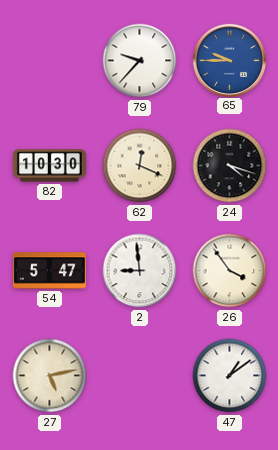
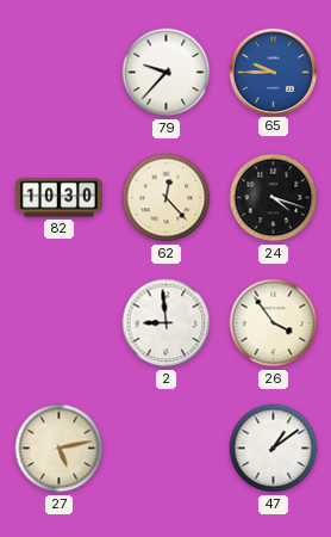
62: 12:19 -> 12:23
54: 5:47 -> none
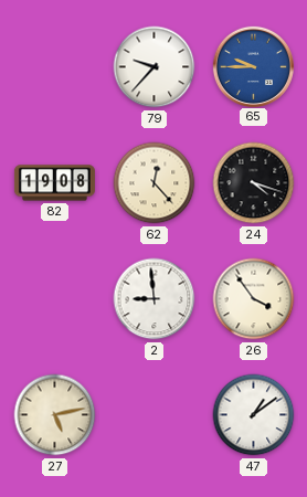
82: 10:30 -> 19:08
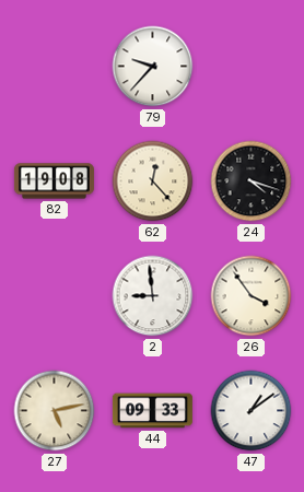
65: 9:45 -> none
44: none -> 09:33
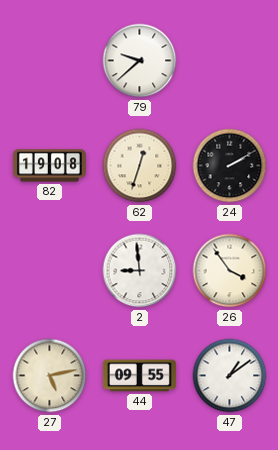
79: 9:37 -> 9:38
62: 12:23 -> 12:33
24: 4:18 -> 2:10
44: 09:33 -> 09:55
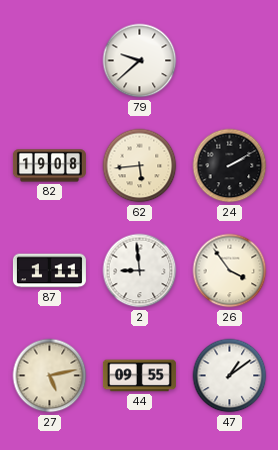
62: 12:33 -> 5:44
87: none -> 1:11
